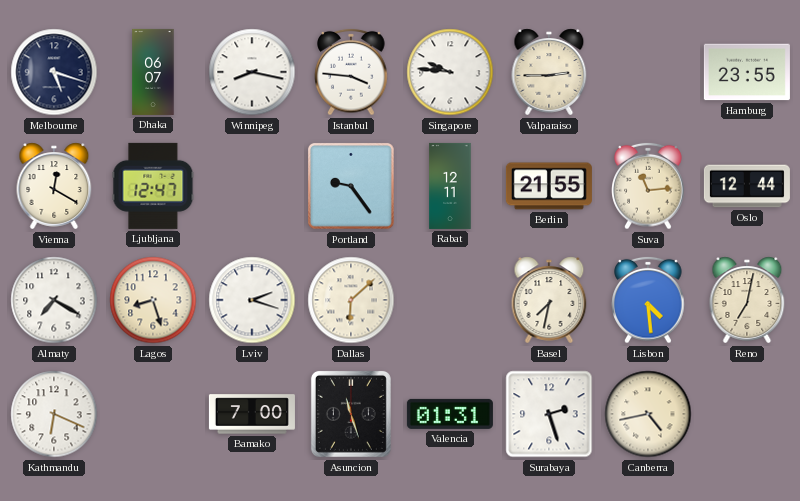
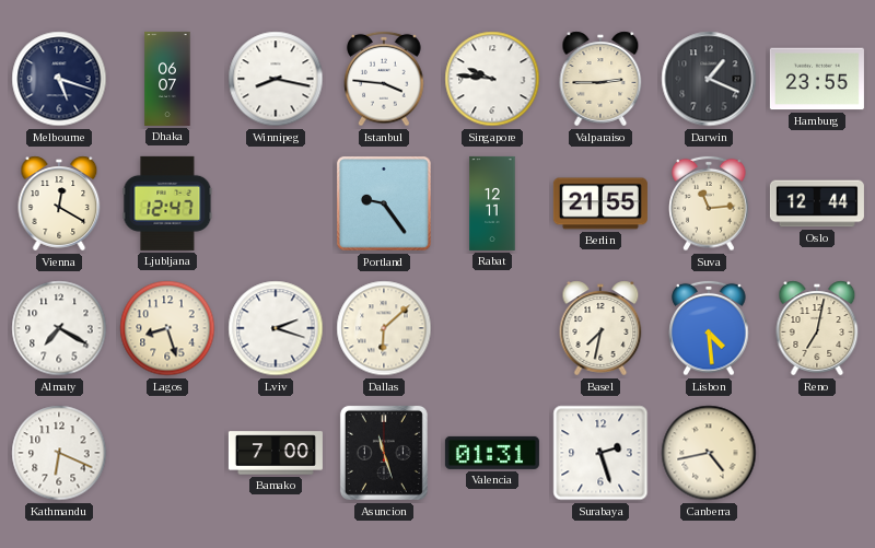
Darwin: none -> 1:19
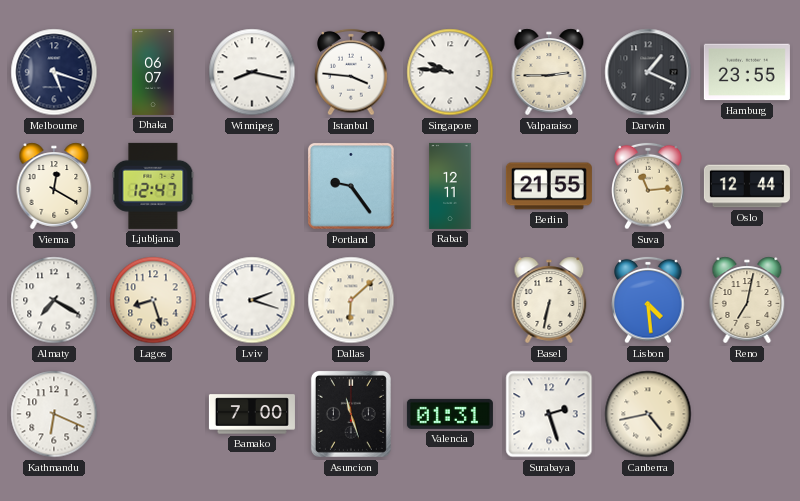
Basel: 7:32 -> 6:32
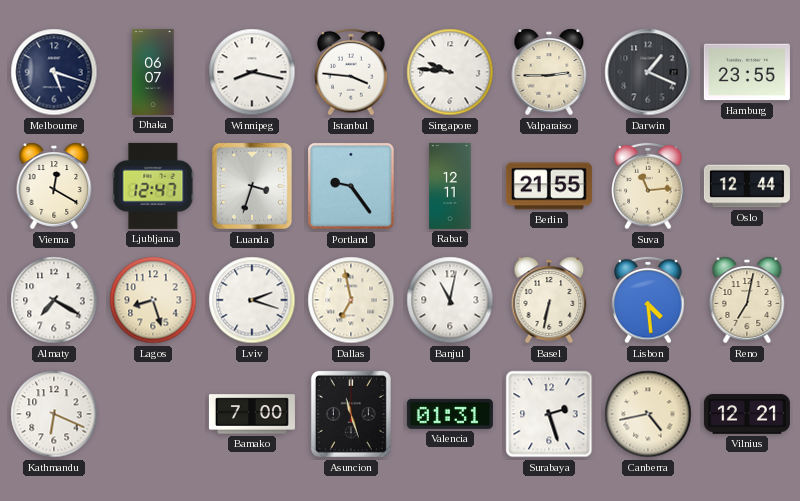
Luanda: none -> 3:33
Dallas: 6:08 -> 6:58
Banjul: none -> 11:02
Vilnius: none -> 12:21
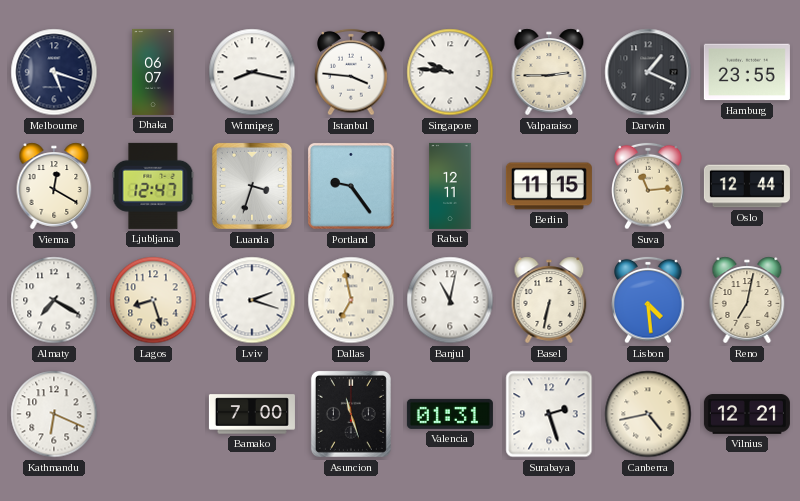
Berlin: 21:55 -> 11:15
